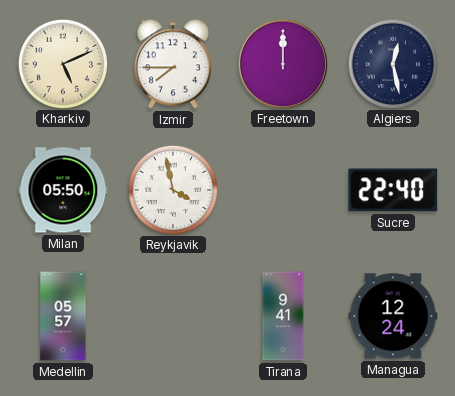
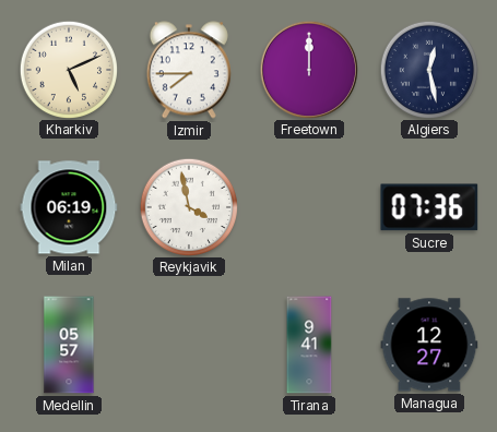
Milan: 05:50 -> 06:19
Sucre: 22:40 -> 07:36
Managua: 12:24 -> 12:27
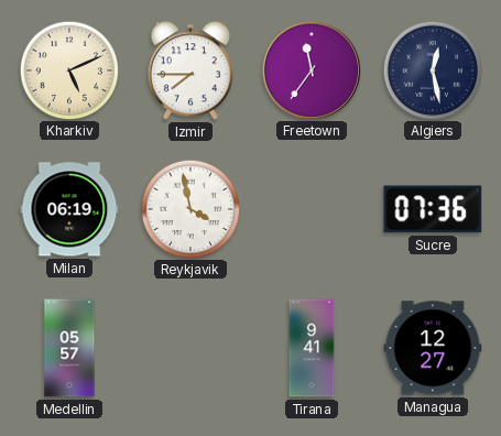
Freetown: 12:00 -> 11:36
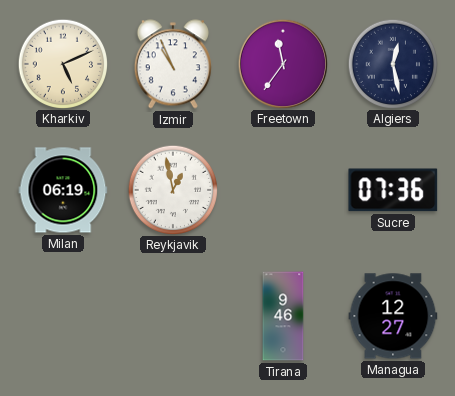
Izmir: 7:45 -> 10:56
Reykjavik: 3:58 -> 12:58
Medellin: 05:57 -> none
Tirana: 9:41 -> 9:46
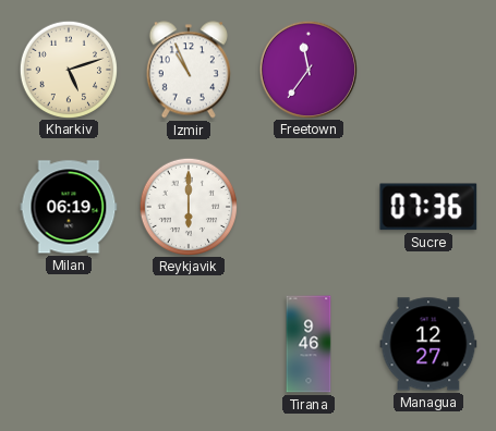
Kharkiv: 5:11 -> 5:12
Algiers: 12:28 -> none
Reykjavik: 12:58 -> 6:00
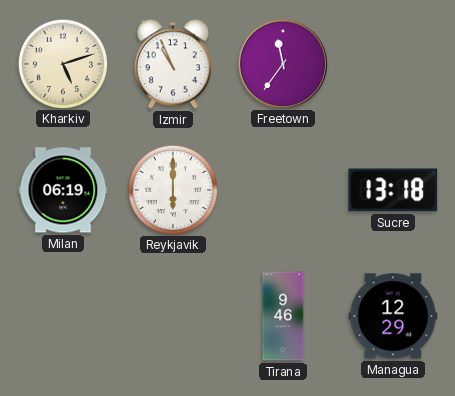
Sucre: 07:36 -> 13:18
Managua: 12:27 -> 12:29
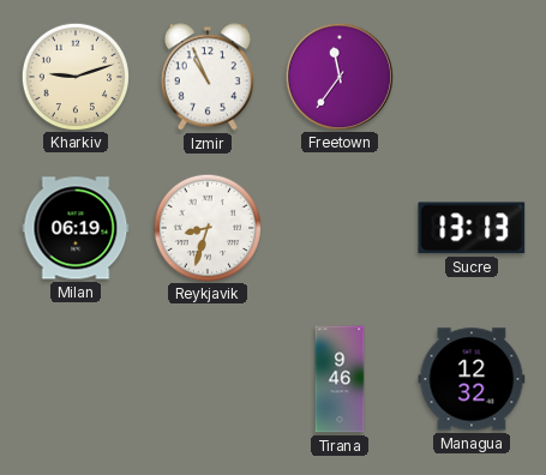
Kharkiv: 5:12 -> 9:12
Reykjavik: 6:00 -> 8:33
Sucre: 13:18 -> 13:13
Managua: 12:29 -> 12:32
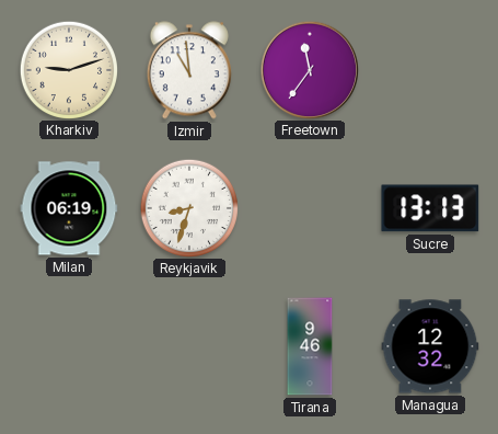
Izmir: 10:56 -> 10:59
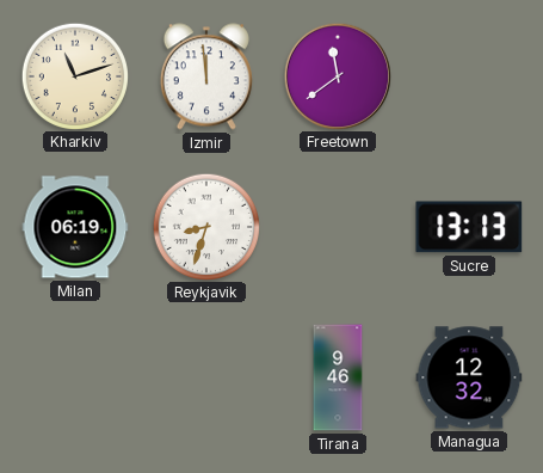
Kharkiv: 9:12 -> 11:12
Izmir: 10:59 -> 11:59
Freetown: 11:36 -> 11:39
